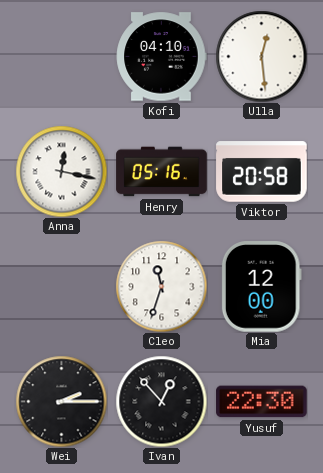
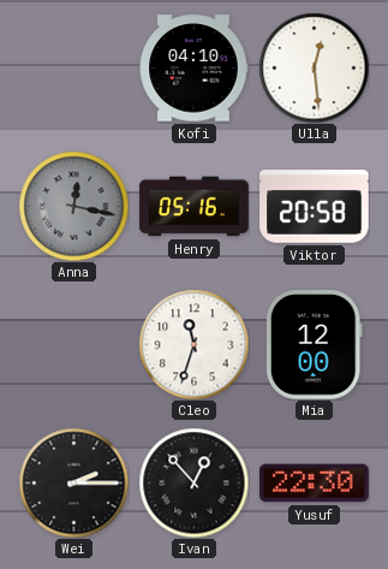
Anna dial: white -> grey
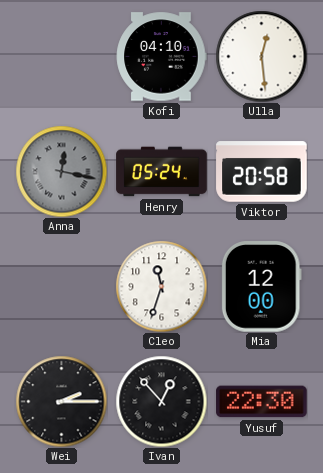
Henry: 05:16 -> 05:24
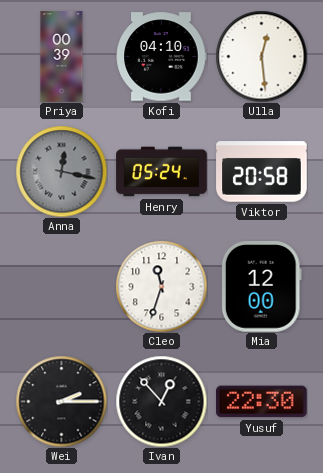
Priya: none -> 00:39
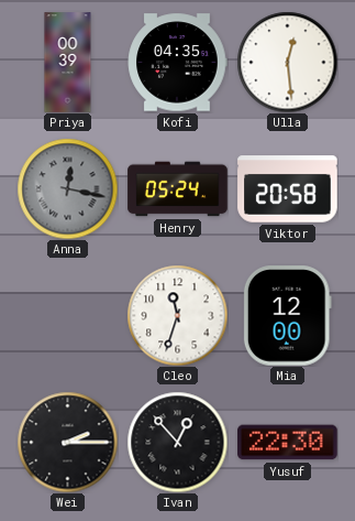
Kofi: 04:10 -> 04:35
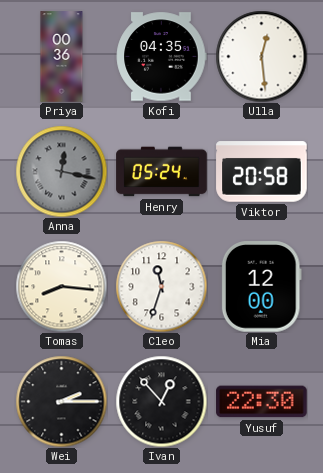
Priya: 00:39 -> 00:36
Tomas: none -> 8:16
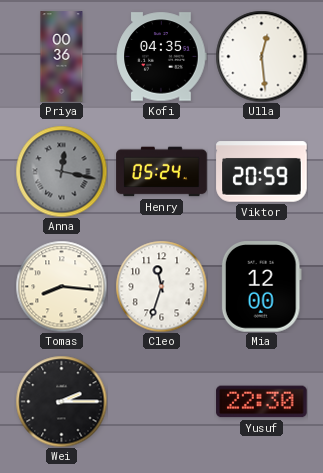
Viktor: 20:58 -> 20:59
Ivan: 12:53 -> none
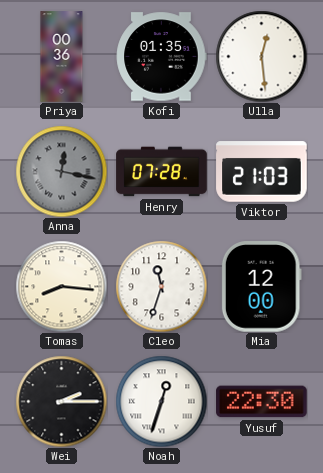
Kofi: 04:35 -> 01:35
Henry: 05:24 -> 07:28
Viktor: 20:59 -> 21:03
Noah: none -> 12:33
